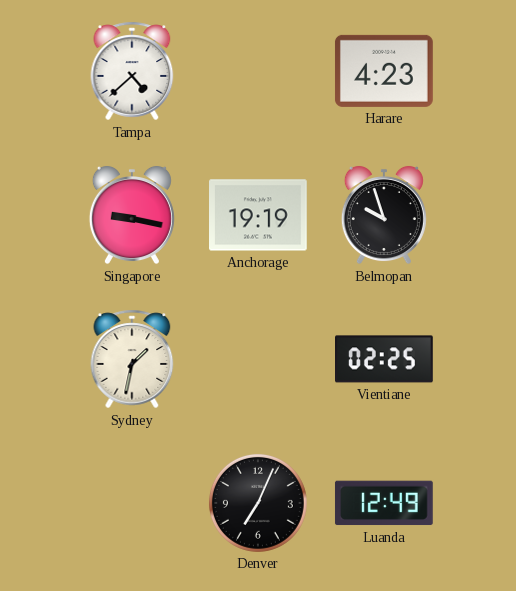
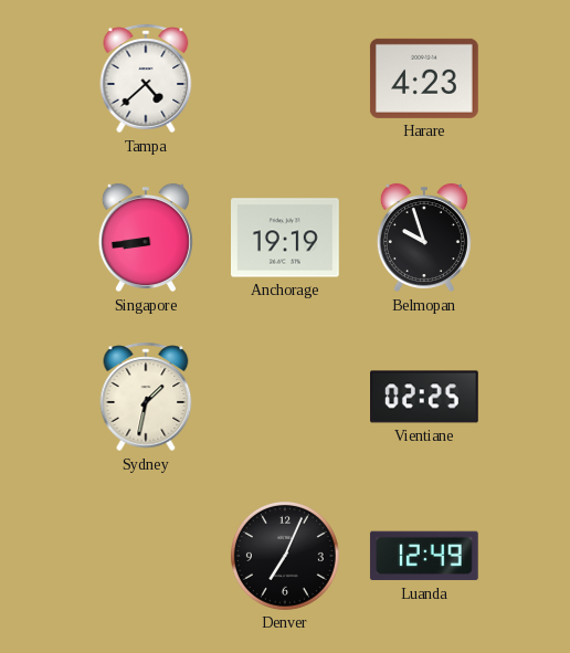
Singapore: 9:17 -> 8:44
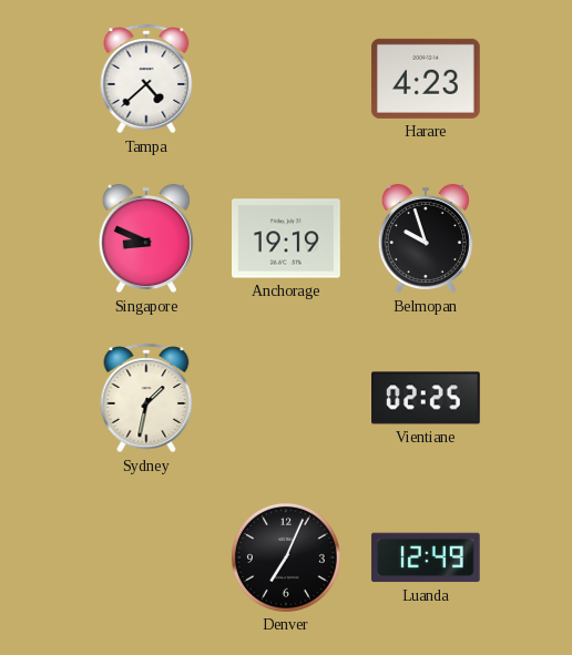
Singapore: 8:44 -> 8:49
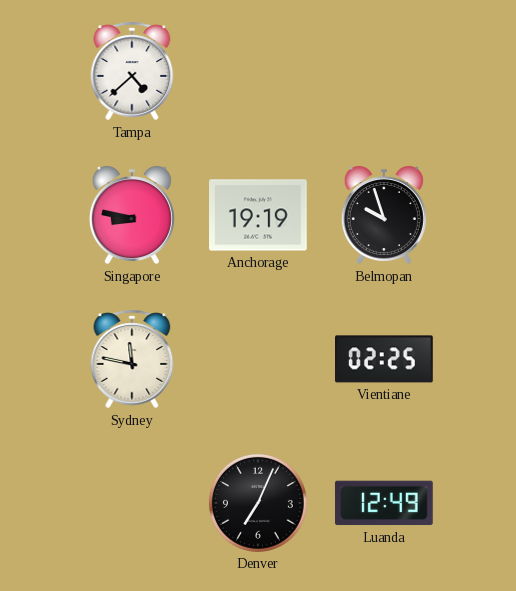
Harare: 4:23 -> none
Singapore: 8:49 -> 8:47
Sydney: 1:32 -> 11:47
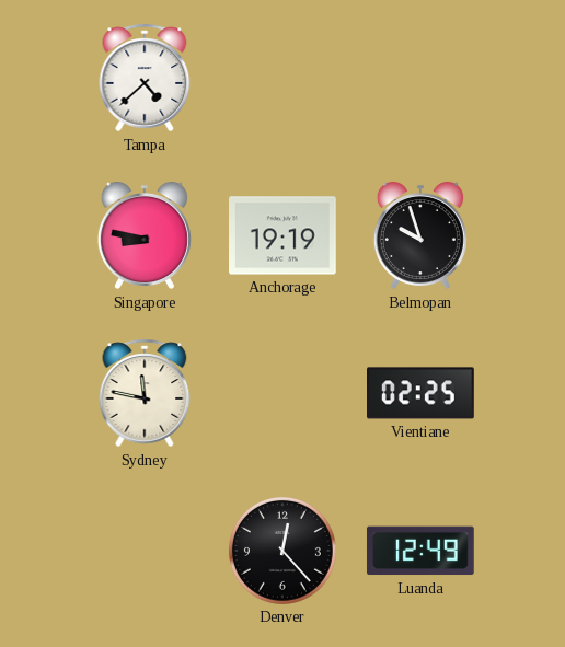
Denver: 7:04 -> 12:23
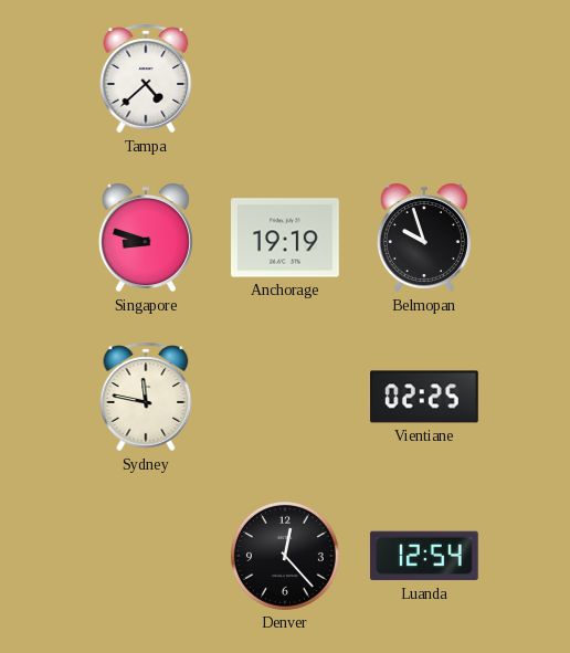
Singapore: 8:47 -> 8:48
Luanda: 12:49 -> 12:54
